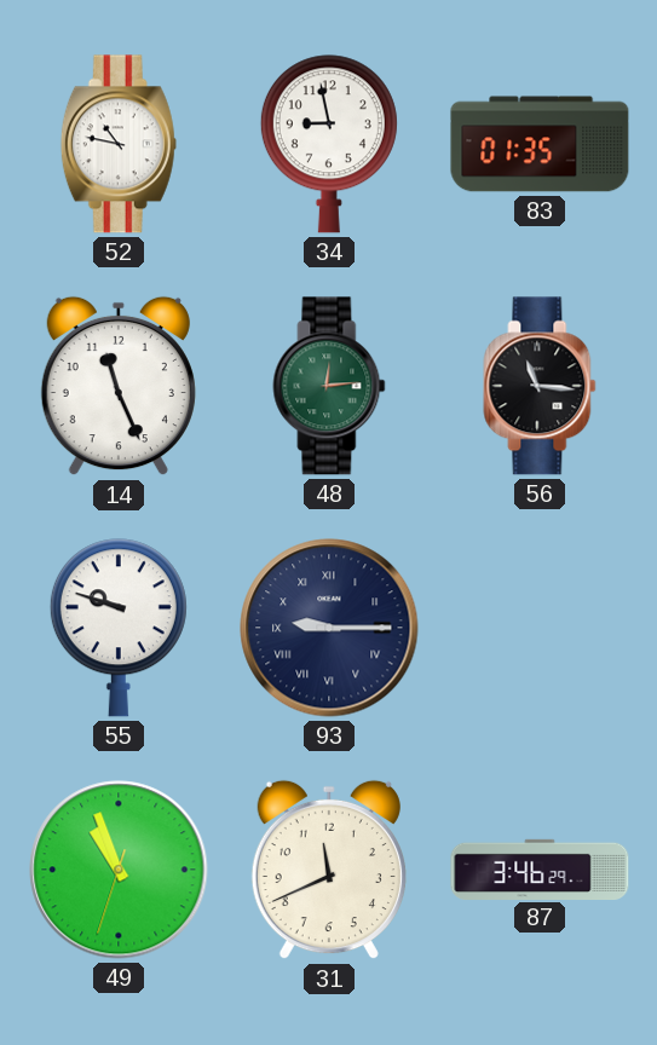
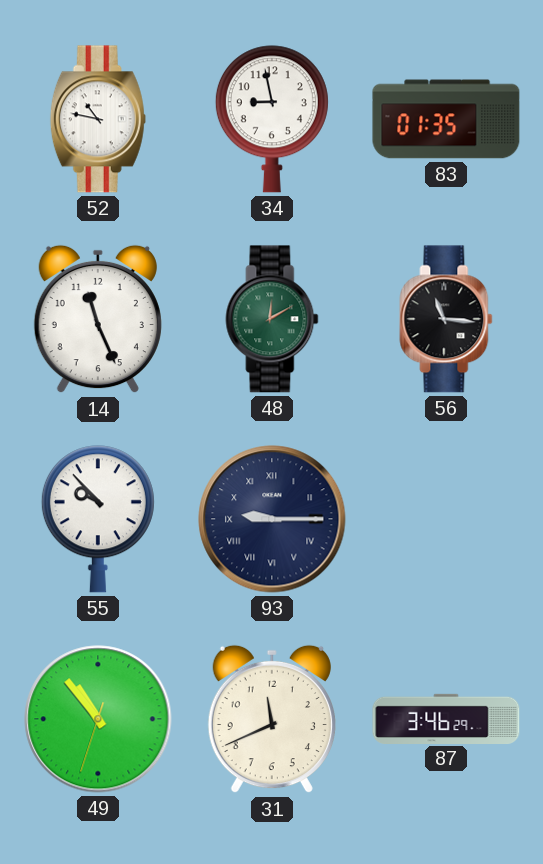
48: 12:14 -> 12:10
55: 9:48 -> 9:53
49: 10:56 -> 10:53
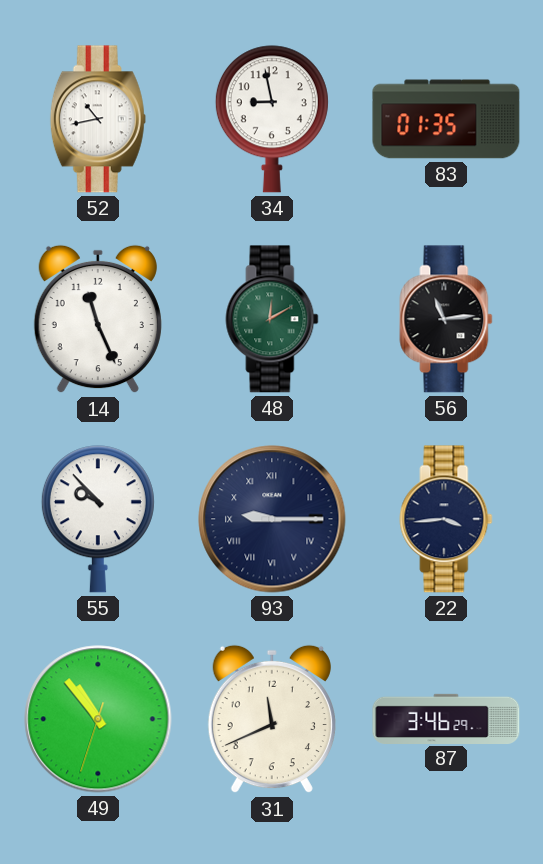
52: 10:47 -> 10:43
56: 11:16 -> 11:14
22: none -> 3:44
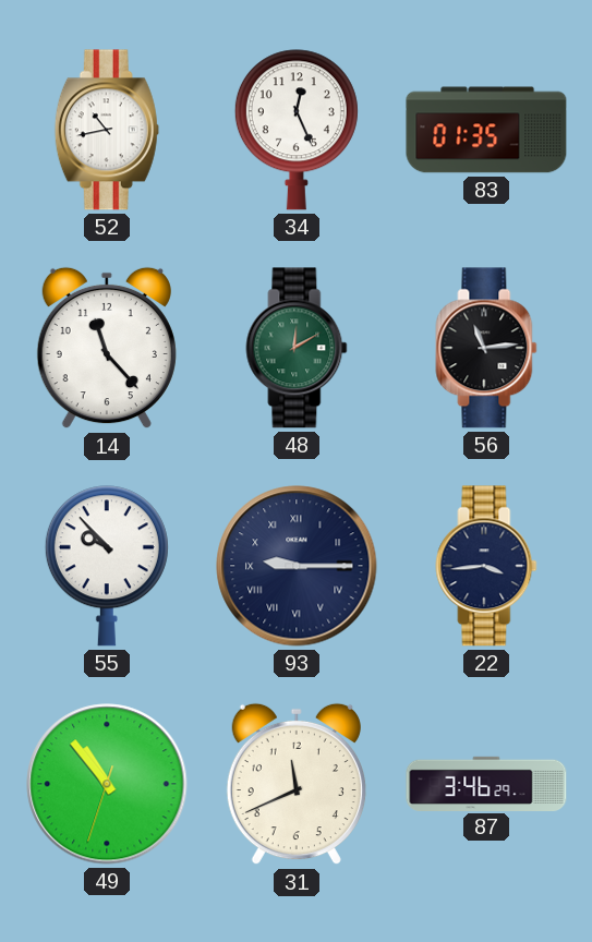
34: 8:58 -> 12:26
14: 11:26 -> 11:23
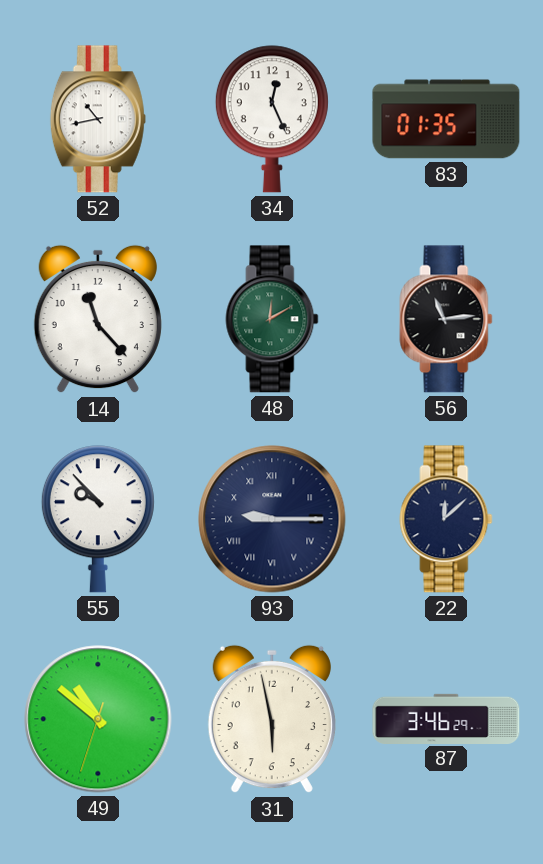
22: 3:44 -> 12:08
49: 10:53 -> 10:51
31: 11:41 -> 5:58
